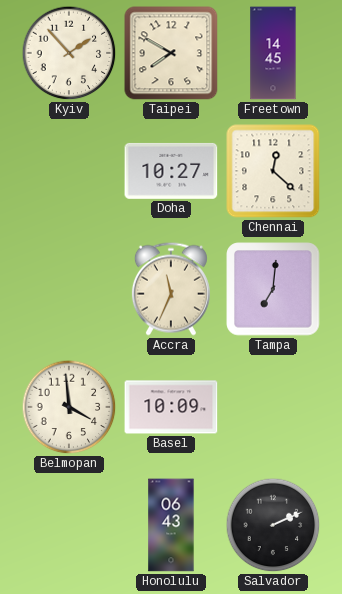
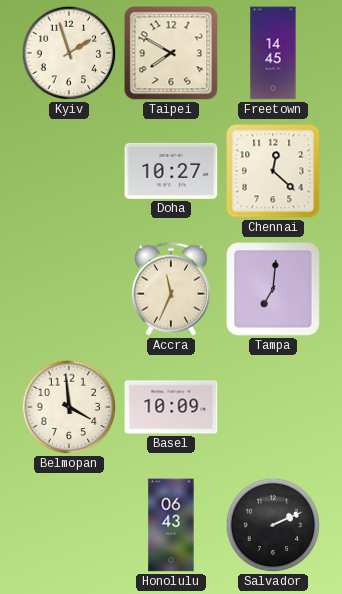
Kyiv: 1:53 -> 1:57
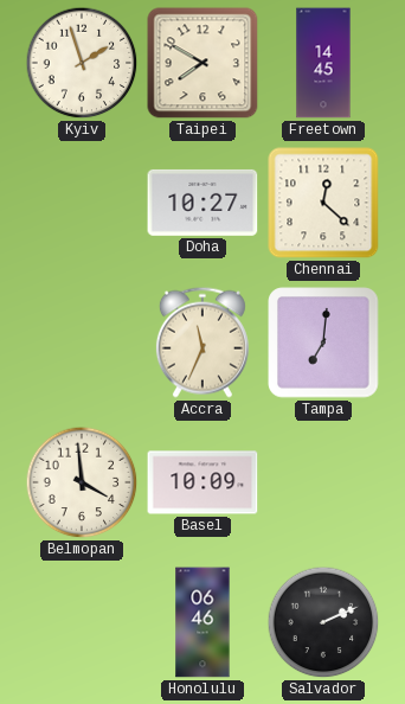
Honolulu: 06:43 -> 06:46
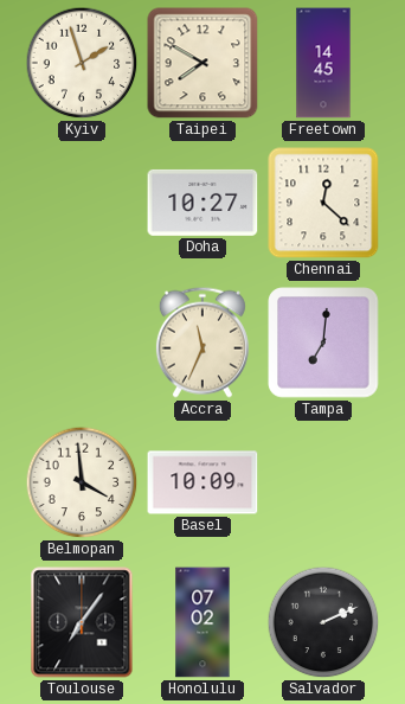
Toulouse: none -> 7:06
Honolulu: 06:46 -> 07:02
